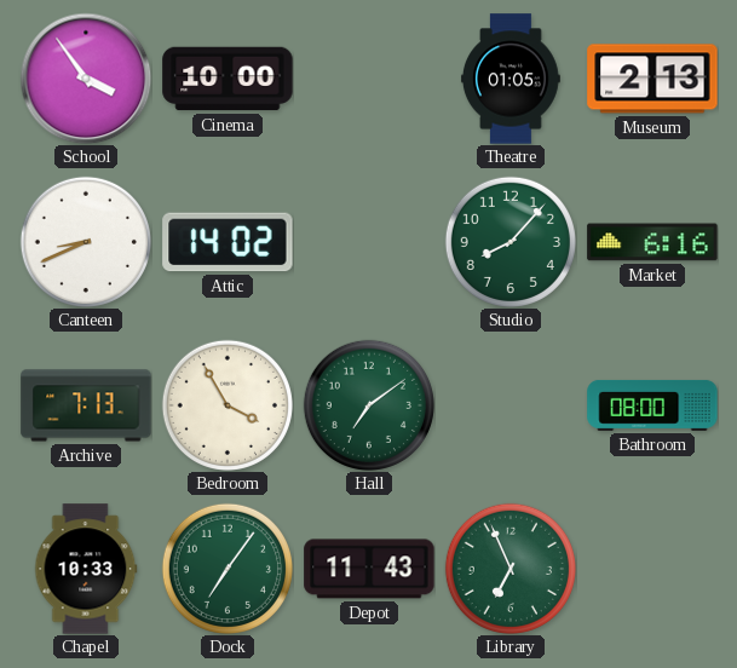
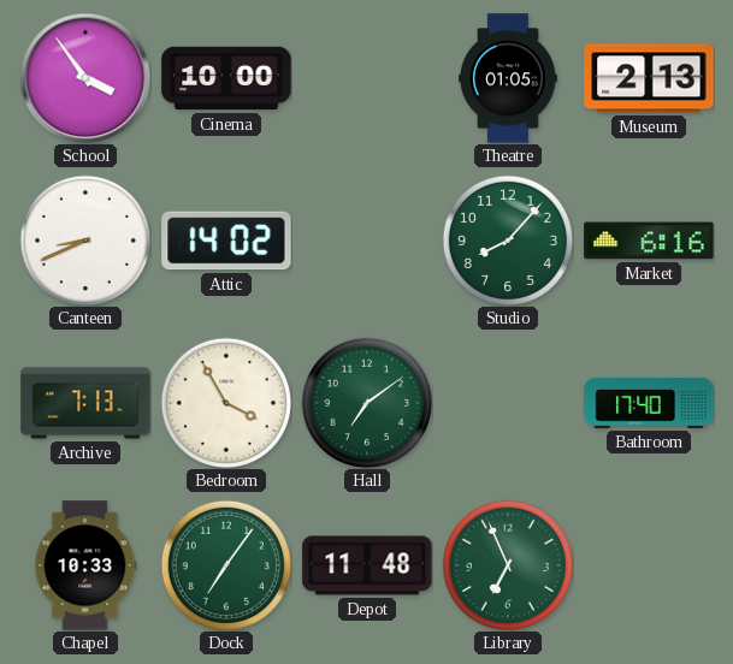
Bathroom: 08:00 -> 17:40
Depot: 11:43 -> 11:48
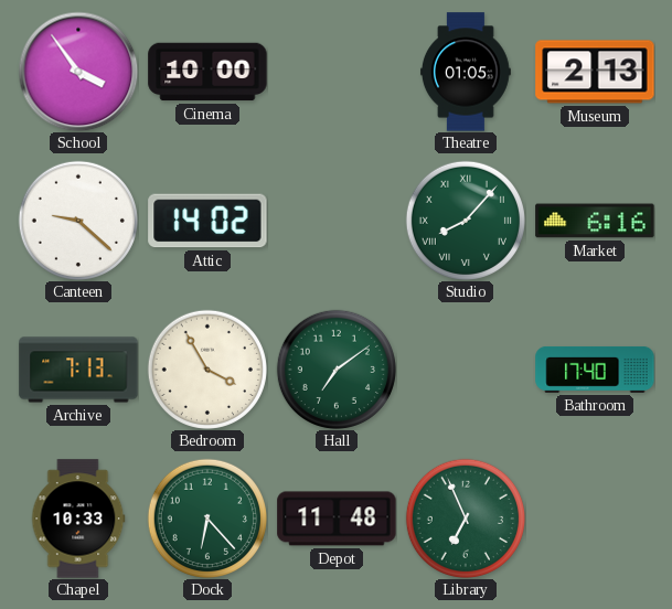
Canteen: 8:41 -> 9:22
Studio numerals: Arabic -> Roman
Dock: 7:06 -> 6:23
